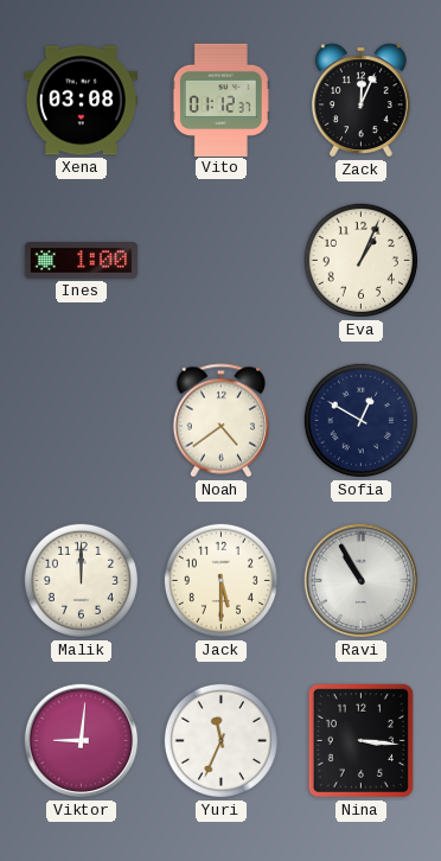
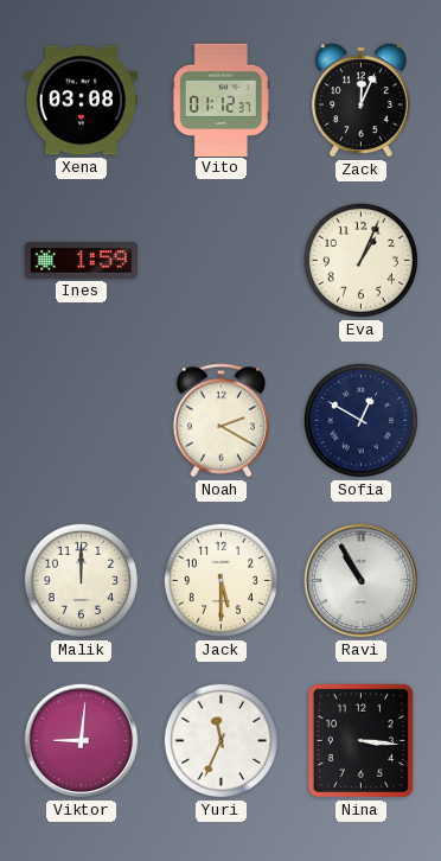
Ines: 1:00 -> 1:59
Noah: 4:39 -> 2:20
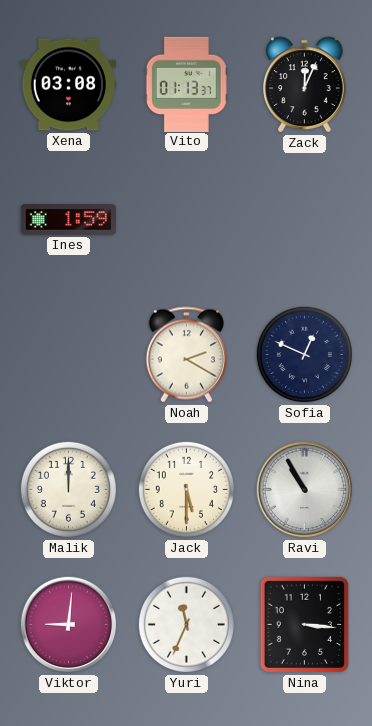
Vito: 01:12 -> 01:13
Eva: 1:04 -> none
Sofia: 12:50 -> 12:49
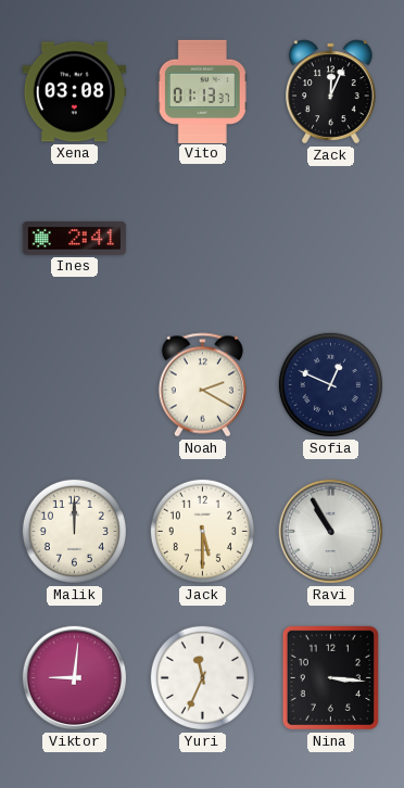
Ines: 1:59 -> 2:41
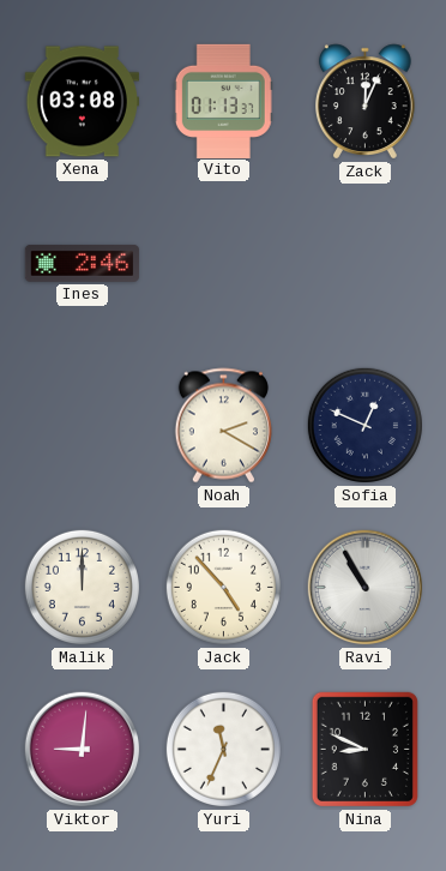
Ines: 2:41 -> 2:46
Jack: 5:30 -> 4:53
Nina: 3:16 -> 8:49
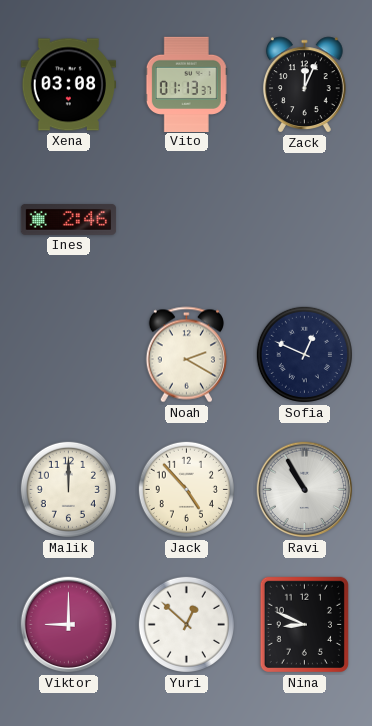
Viktor: 9:01 -> 9:00
Yuri: 11:34 -> 12:52
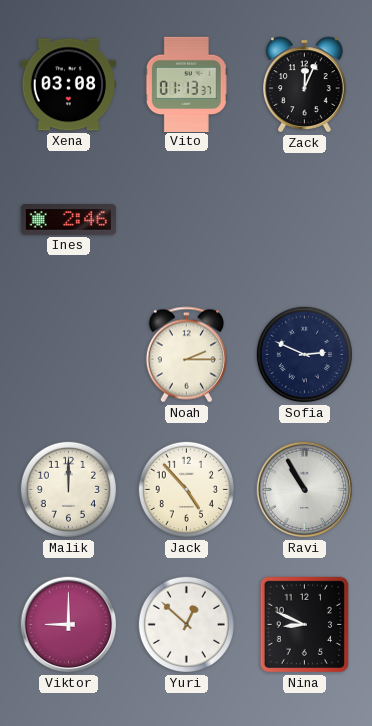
Noah: 2:20 -> 2:15
Sofia: 12:49 -> 2:49
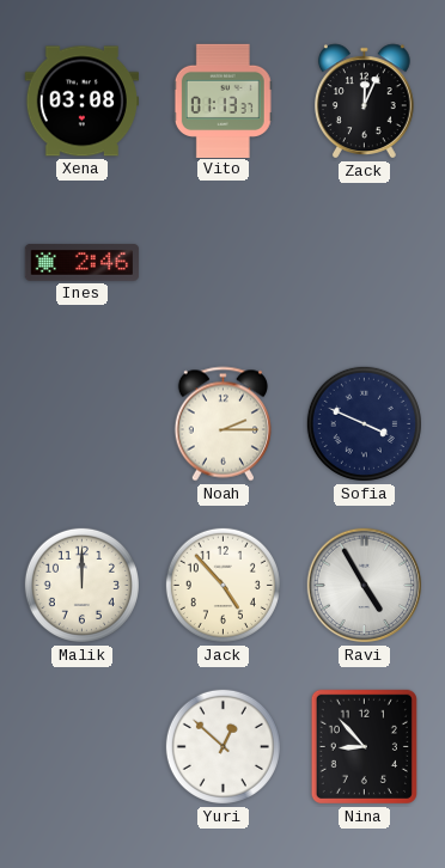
Sofia: 2:49 -> 3:49
Ravi: 10:55 -> 4:55
Viktor: 9:00 -> none
Nina: 8:49 -> 8:53
